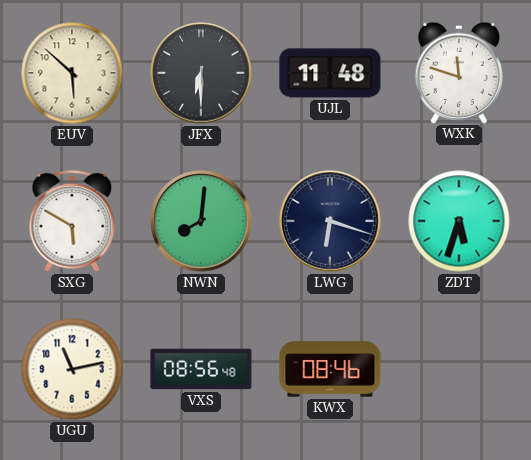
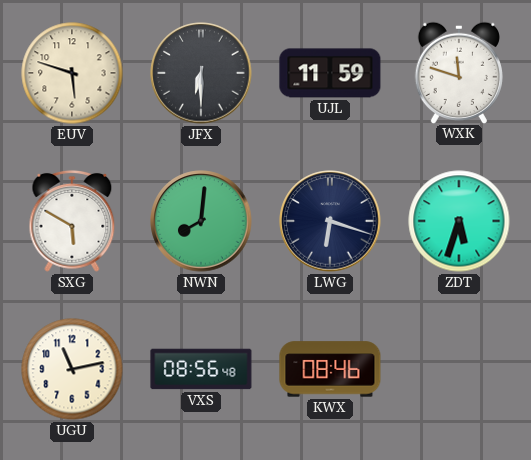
EUV: 5:52 -> 5:48
UJL: 11:48 -> 11:59
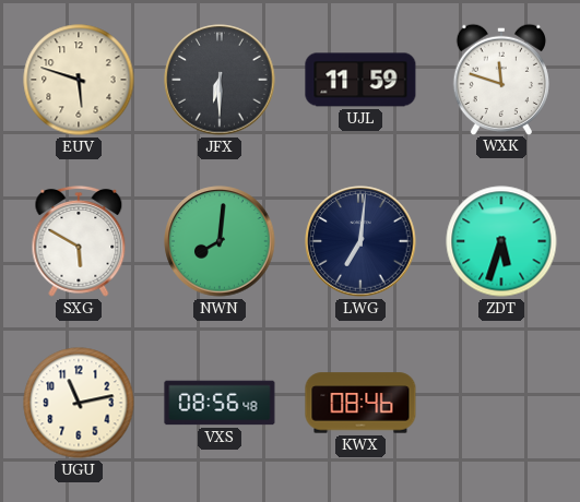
LWG: 6:18 -> 7:01
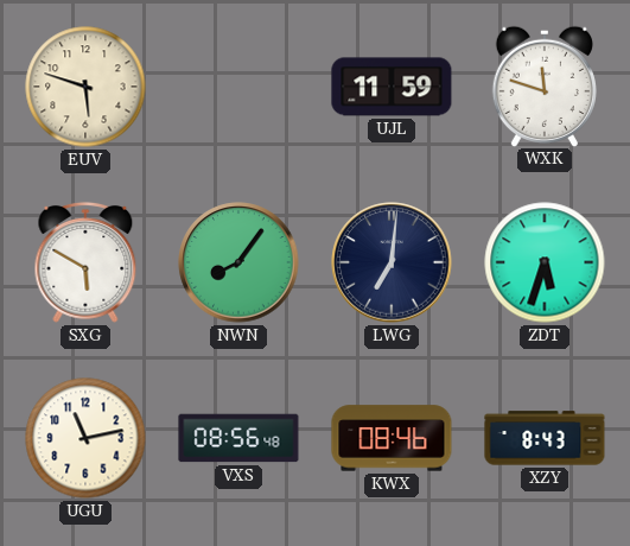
JFX: 6:30 -> none
NWN: 8:01 -> 8:06
XZY: none -> 8:43
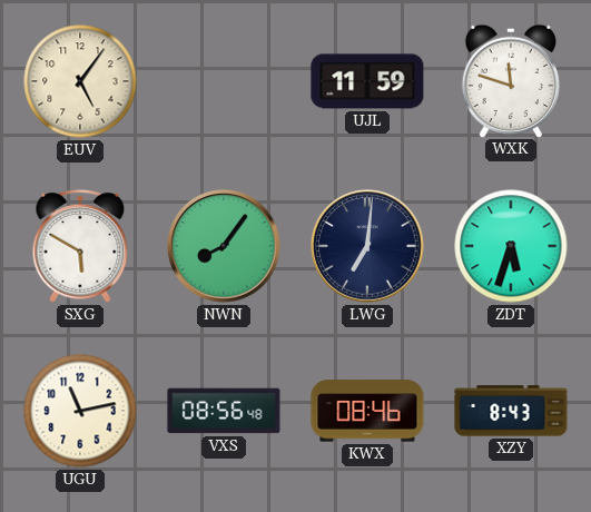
EUV: 5:48 -> 5:06
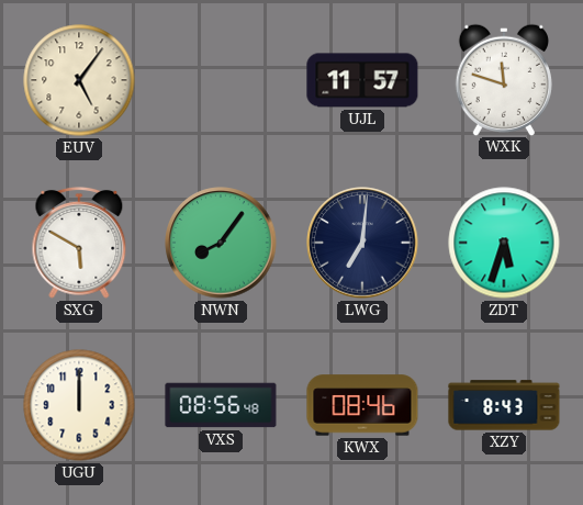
UJL: 11:59 -> 11:57
UGU: 11:13 -> 12:00
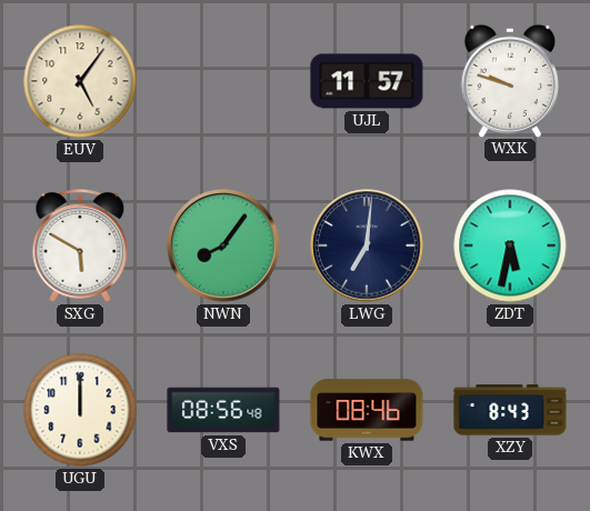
WXK: 11:48 -> 9:48
ZDT: 5:33 -> 5:32
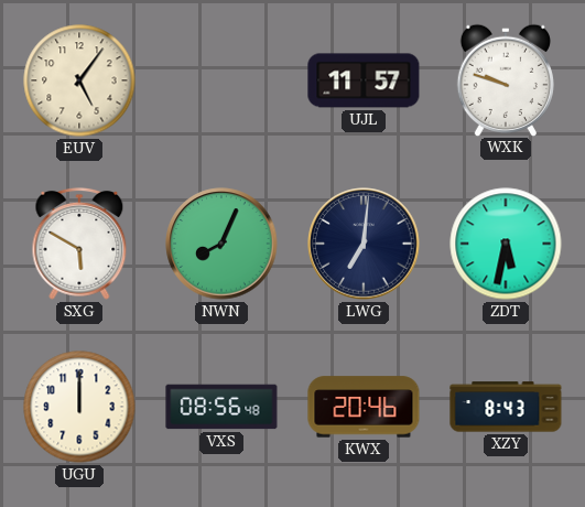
NWN: 8:06 -> 8:04
KWX: 08:46 -> 20:46
